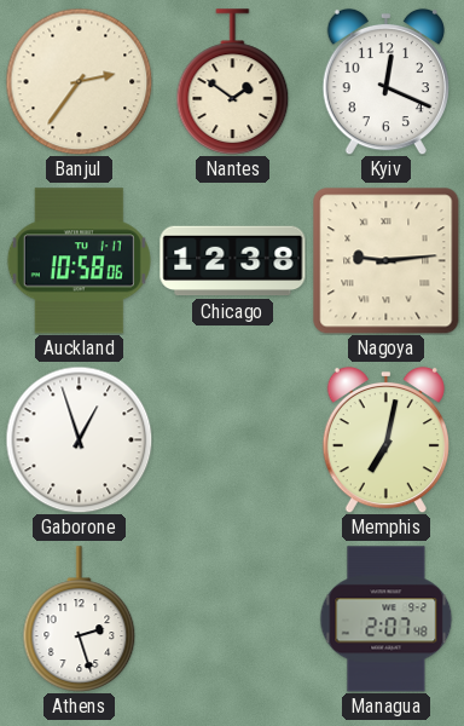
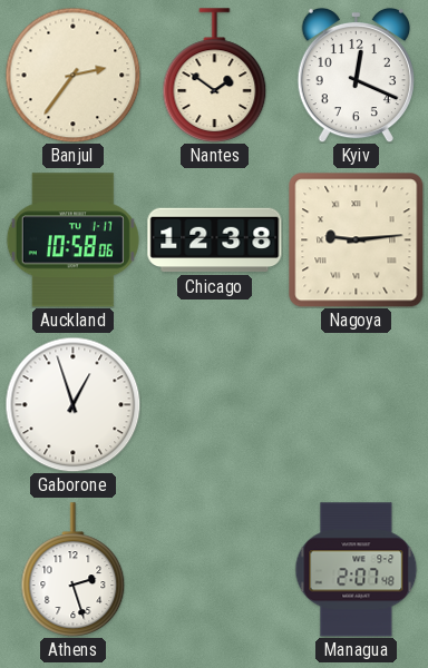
Memphis: 7:02 -> none
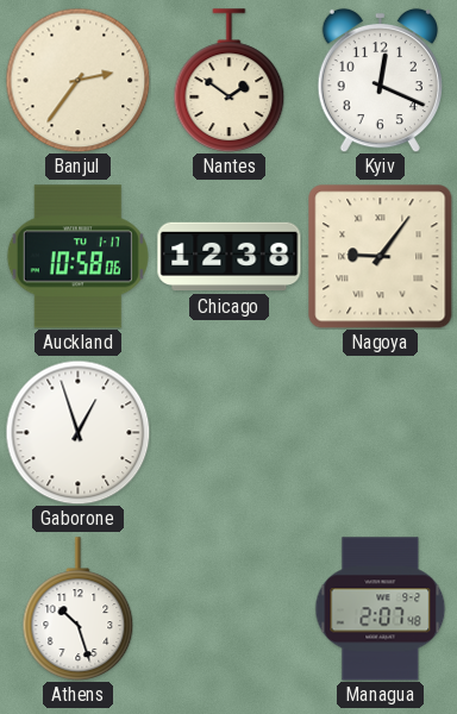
Nagoya: 9:14 -> 9:06
Athens: 2:27 -> 10:27
